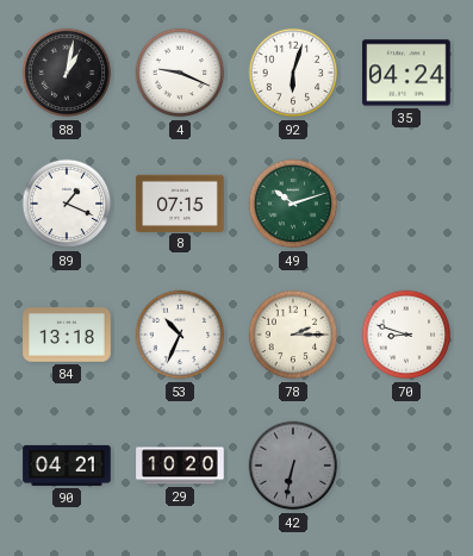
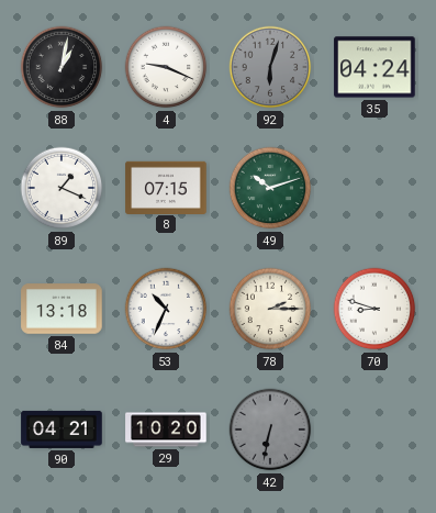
92 dial: white -> grey
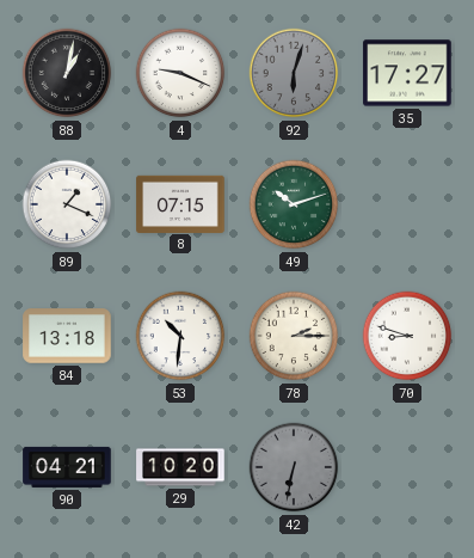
35: 04:24 -> 17:27
53: 10:34 -> 10:31
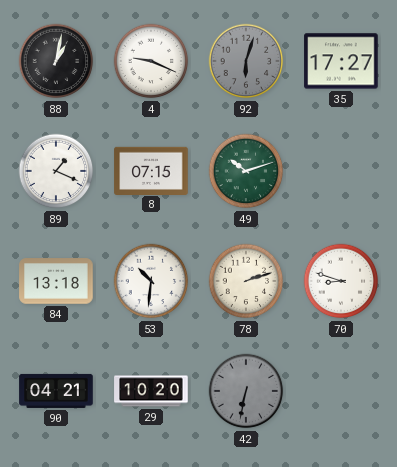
78: 2:15 -> 2:12
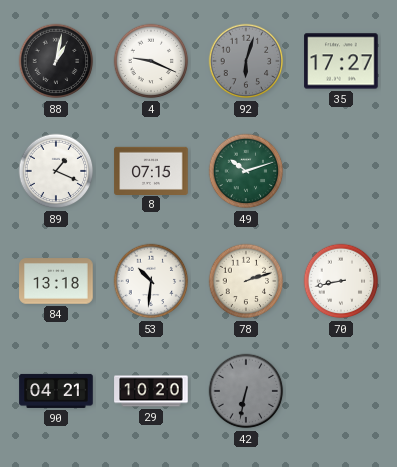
70: 8:48 -> 8:43
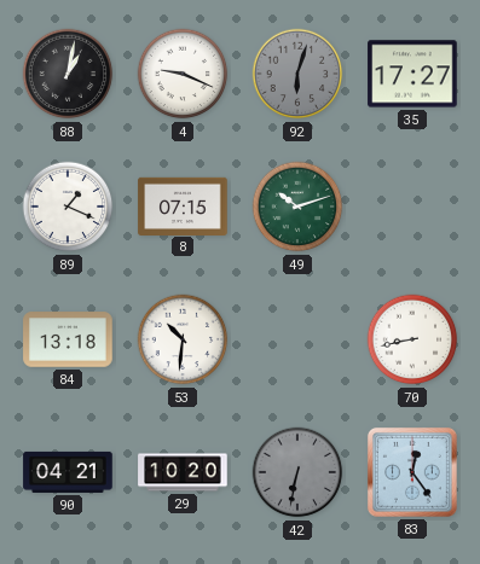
78: 2:12 -> none
83: none -> 12:24
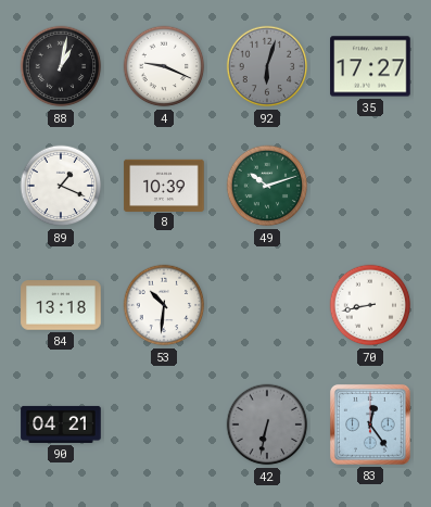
8: 07:15 -> 10:39
29: 10:20 -> none
